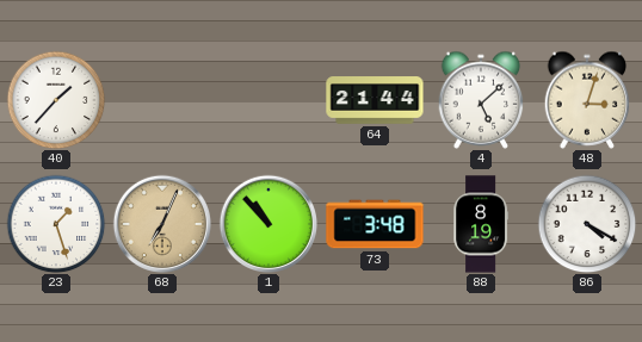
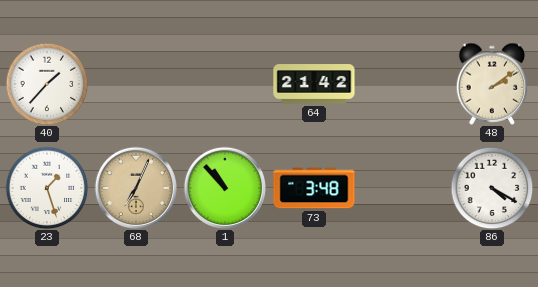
64: 21:44 -> 21:42
4: 5:08 -> none
48: 3:03 -> 2:09
88: 8:19 -> none
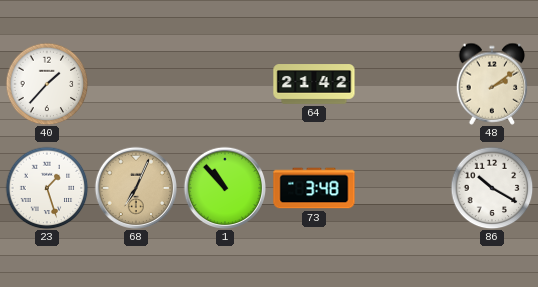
86: 4:20 -> 10:20
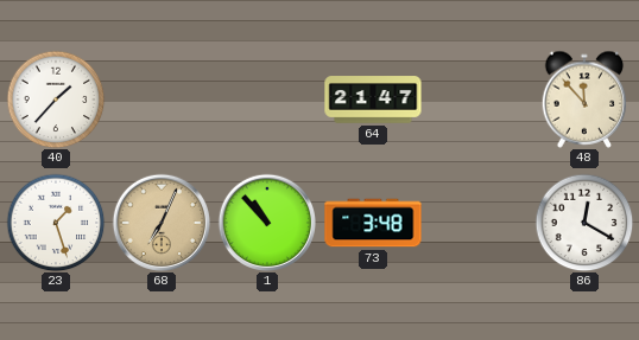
64: 21:42 -> 21:47
48: 2:09 -> 11:53
86: 10:20 -> 12:20
